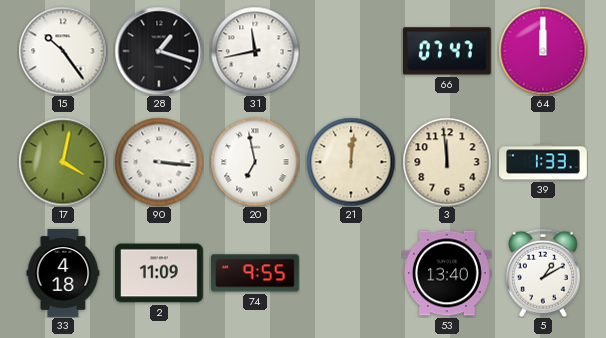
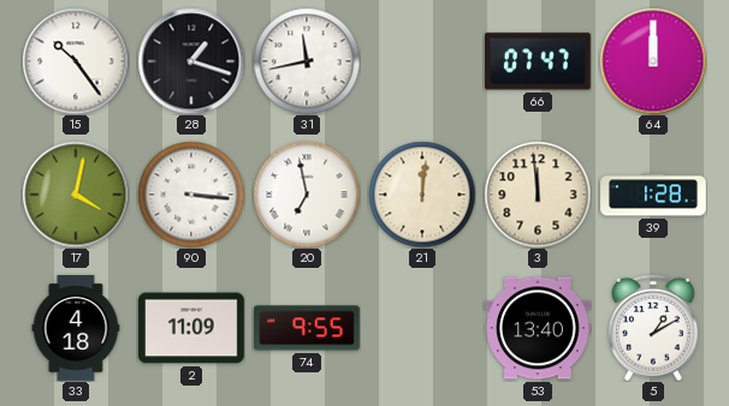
39: 1:33 -> 1:28
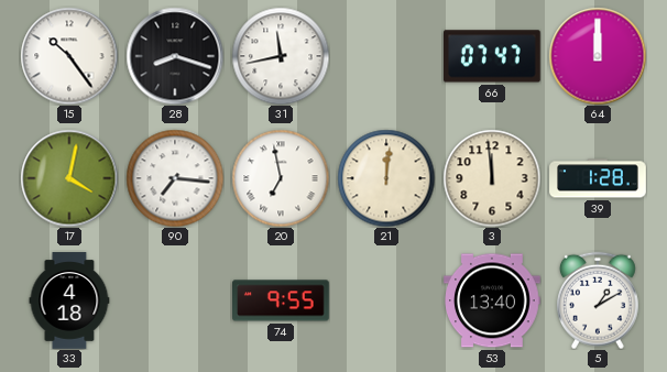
28: 1:18 -> 8:18
90: 3:16 -> 7:16
2: 11:09 -> none
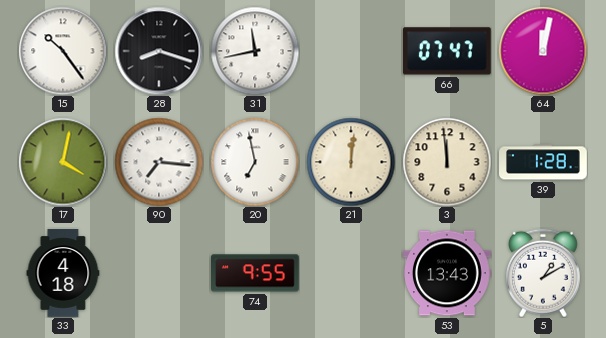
64: 12:00 -> 12:02
53: 13:40 -> 13:43
